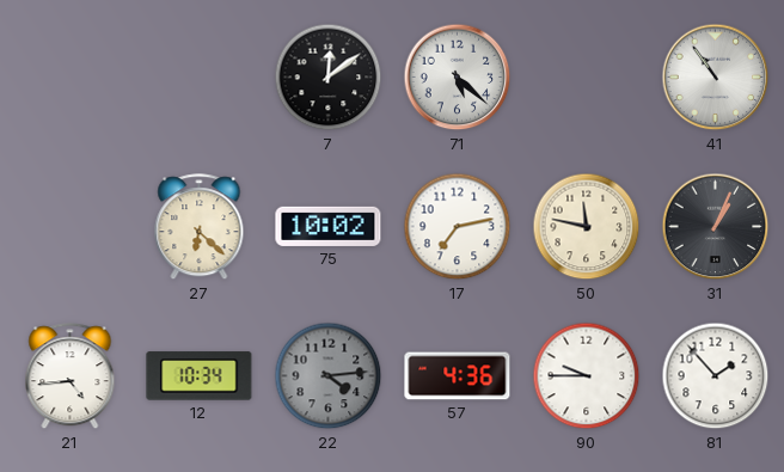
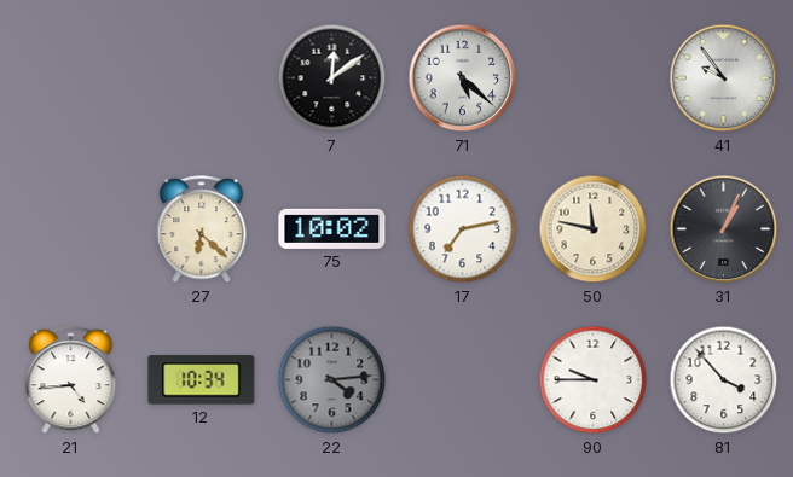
41: 10:54 -> 9:54
57: 4:36 -> none
81: 1:53 -> 3:53
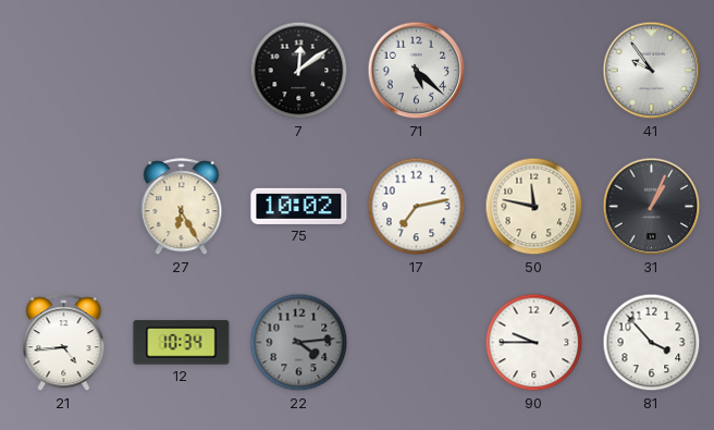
27: 6:22 -> 6:25
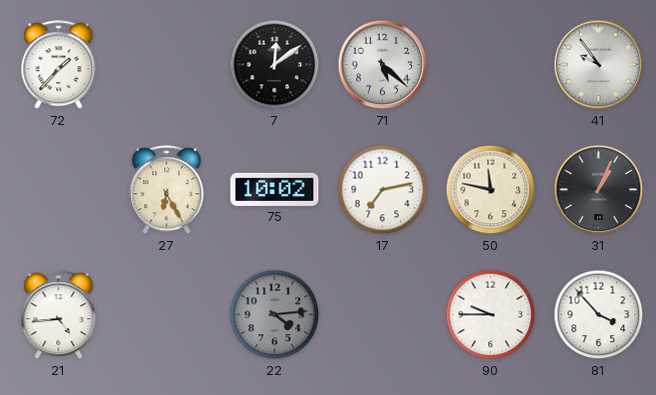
72: none -> 1:37
12: 10:34 -> none
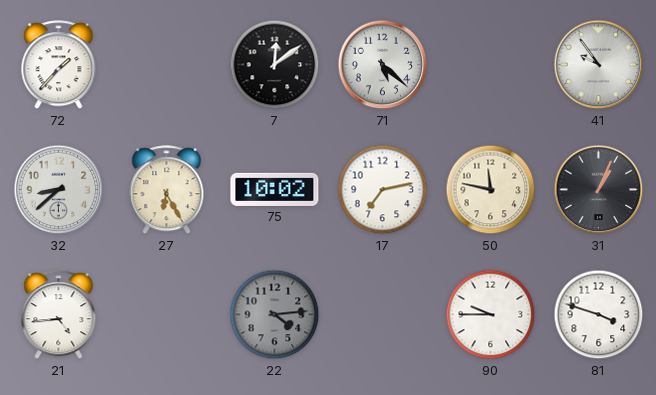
32: none -> 8:38
81: 3:53 -> 3:48
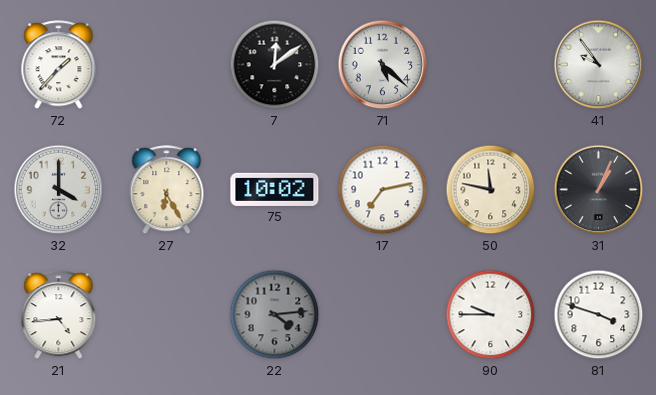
32: 8:38 -> 4:00
